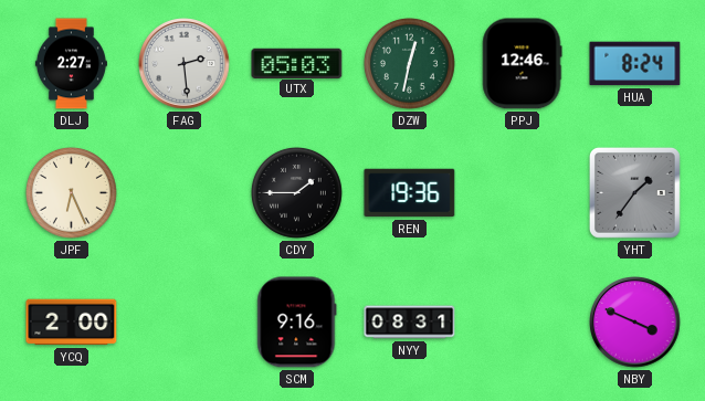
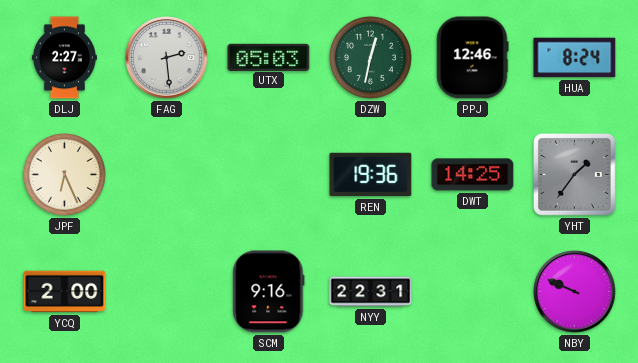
CDY: 1:45 -> none
DWT: none -> 14:25
NYY: 08:31 -> 22:31
NBY: 3:49 -> 9:49
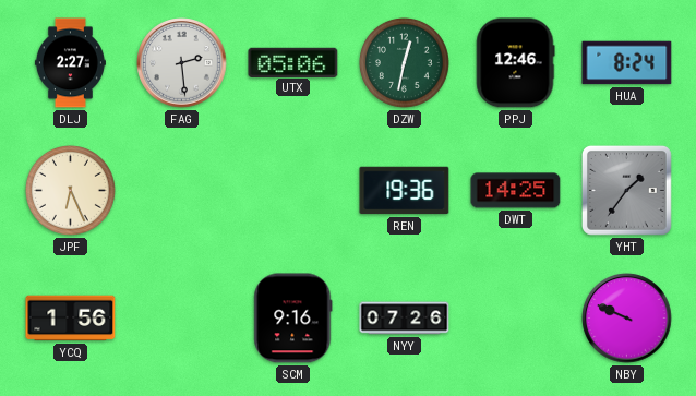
UTX: 05:03 -> 05:06
YCQ: 2:00 -> 1:56
NYY: 22:31 -> 07:26
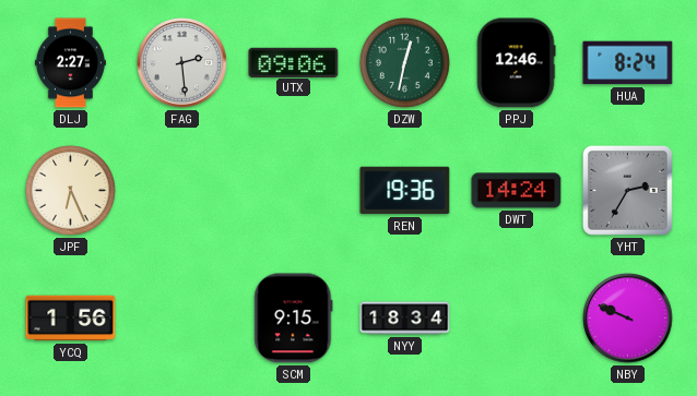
UTX: 05:06 -> 09:06
DWT: 14:25 -> 14:24
YHT: 1:36 -> 2:35
SCM: 9:16 -> 9:15
NYY: 07:26 -> 18:34
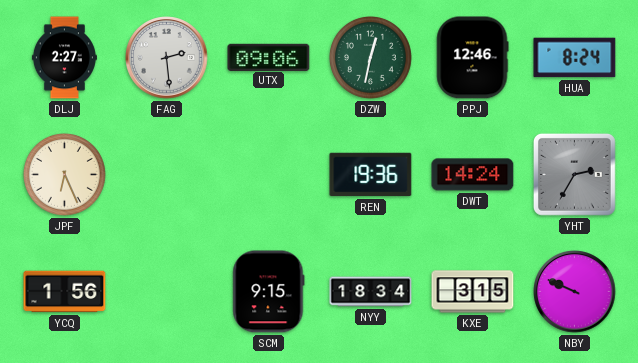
KXE: none -> 3:15
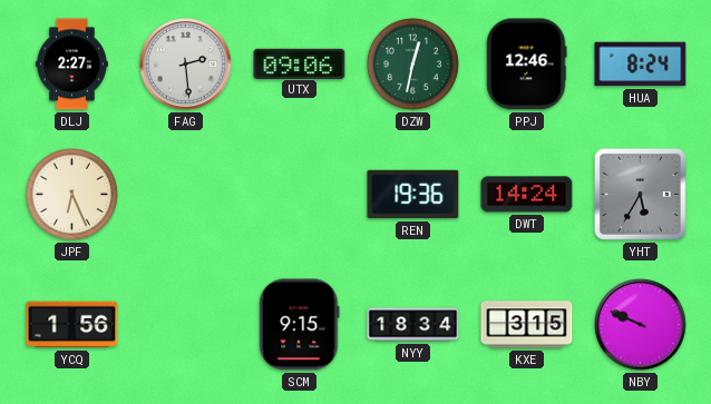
YHT: 2:35 -> 5:35
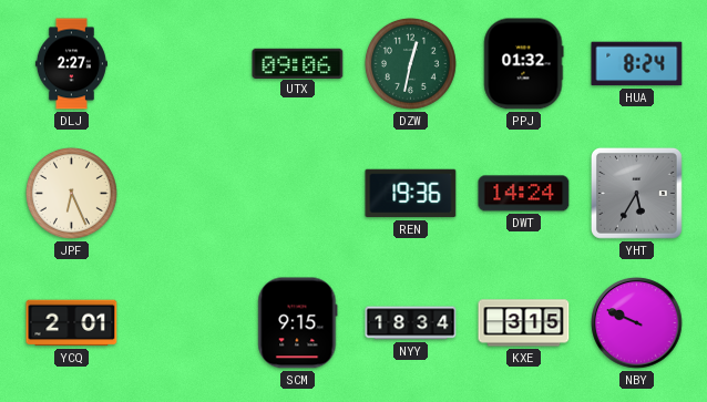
FAG: 2:29 -> none
PPJ: 12:46 -> 01:32
YCQ: 1:56 -> 2:01
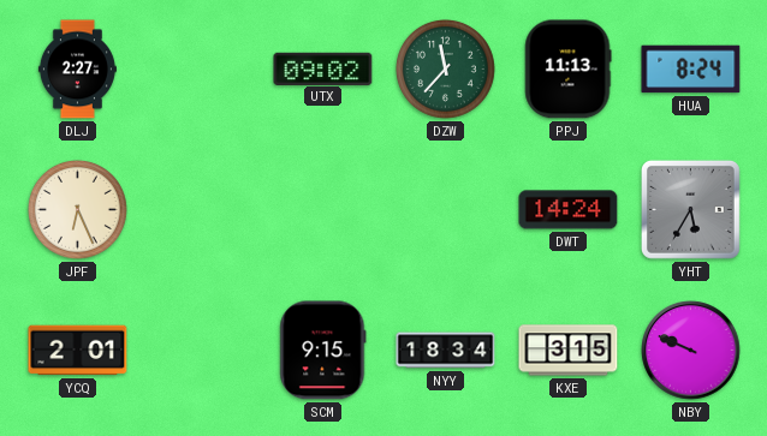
UTX: 09:06 -> 09:02
DZW: 12:32 -> 11:37
PPJ: 01:32 -> 11:13
REN: 19:36 -> none
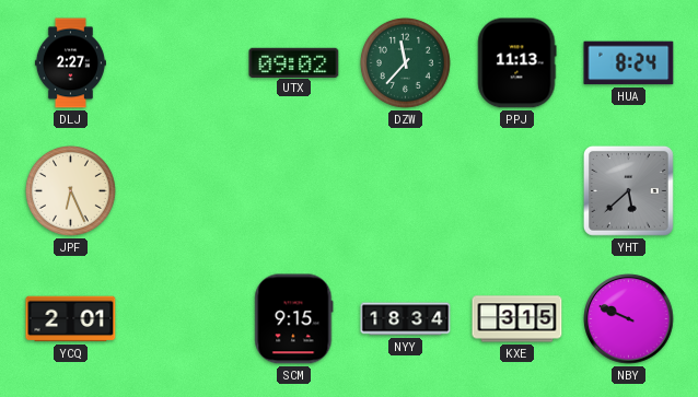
DWT: 14:24 -> none
YHT: 5:35 -> 5:38
